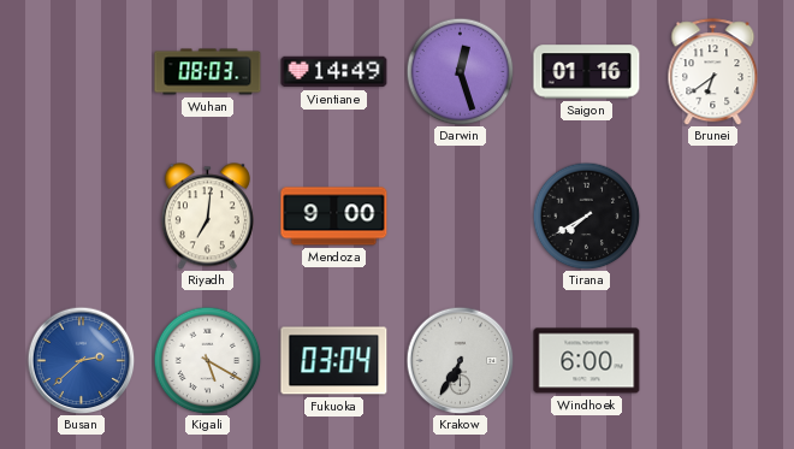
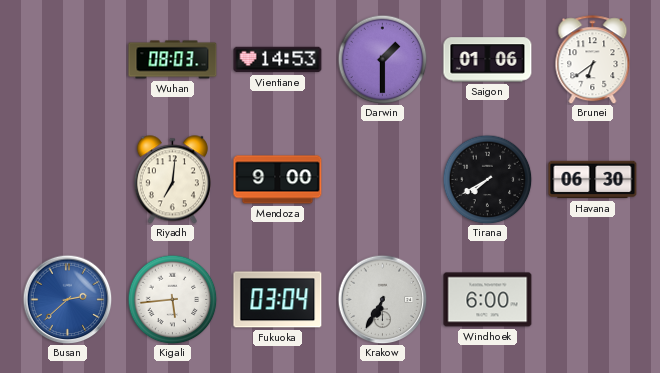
Vientiane: 14:49 -> 14:53
Darwin: 12:27 -> 1:30
Saigon: 01:16 -> 01:06
Havana: none -> 06:30
Kigali: 5:20 -> 5:44
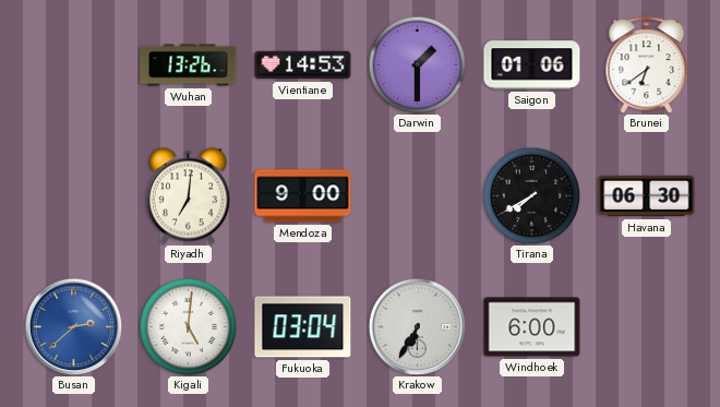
Wuhan: 08:03 -> 13:26
Kigali: 5:44 -> 5:01
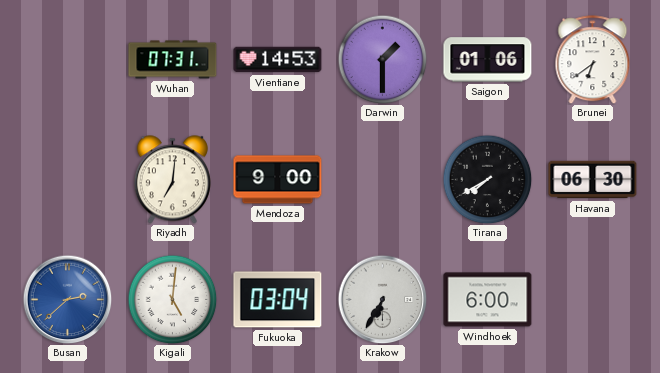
Wuhan: 13:26 -> 07:31
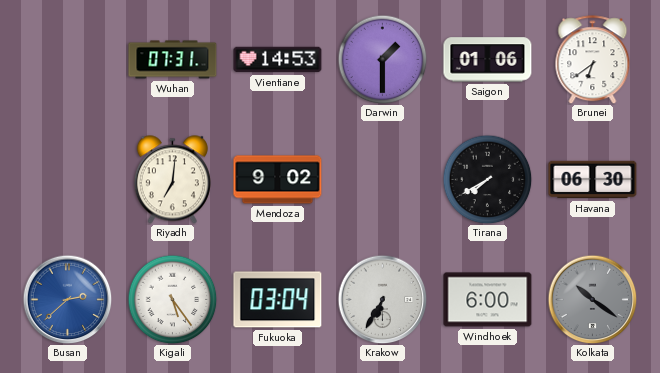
Mendoza: 9:00 -> 9:02
Kigali: 5:01 -> 5:24
Kolkata: none -> 10:21
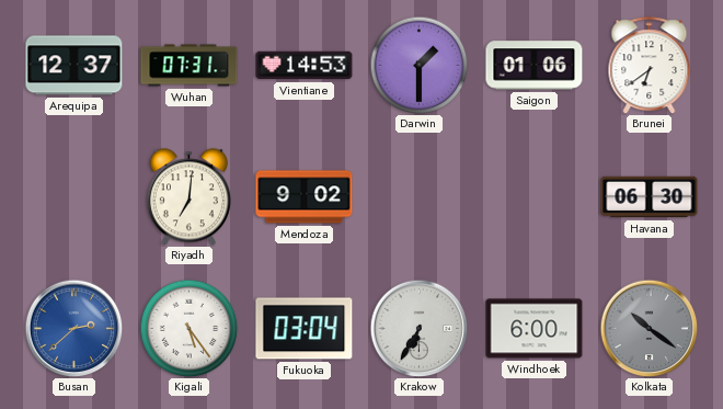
Arequipa: none -> 12:37
Tirana: 7:40 -> none
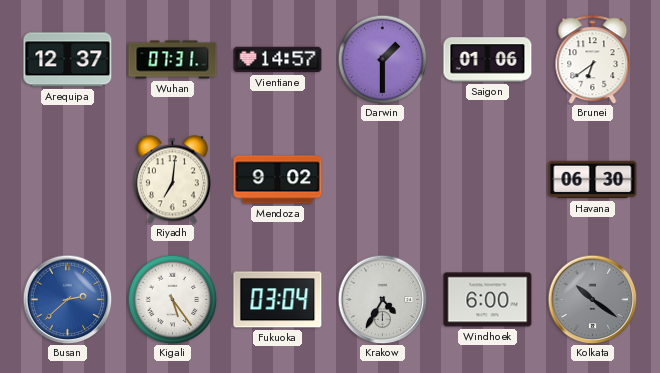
Vientiane: 14:53 -> 14:57
Krakow: 6:35 -> 4:35
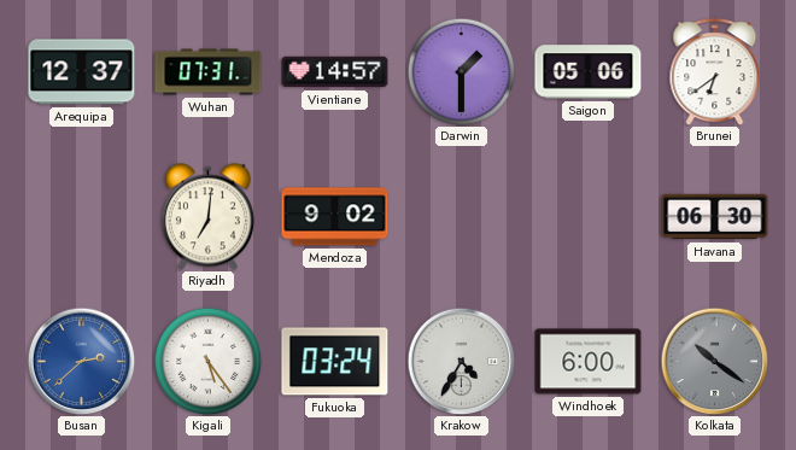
Saigon: 01:06 -> 05:06
Fukuoka: 03:04 -> 03:24
